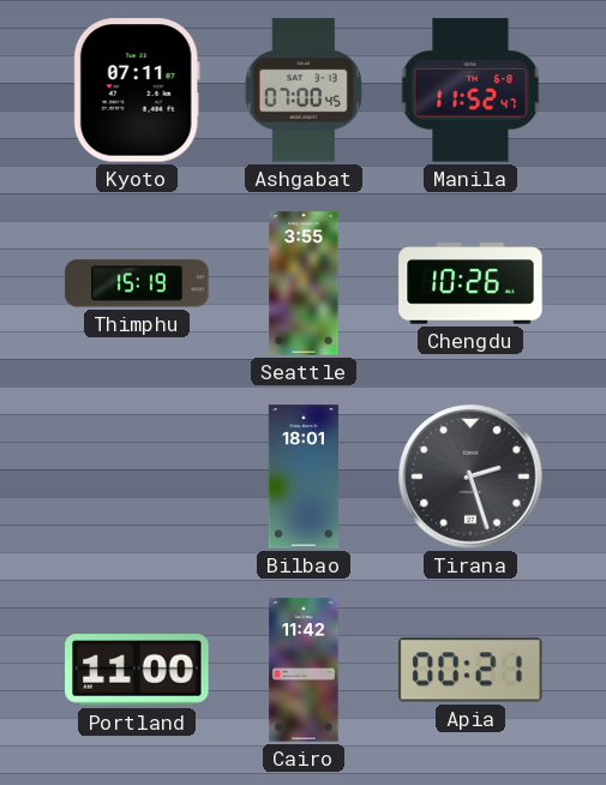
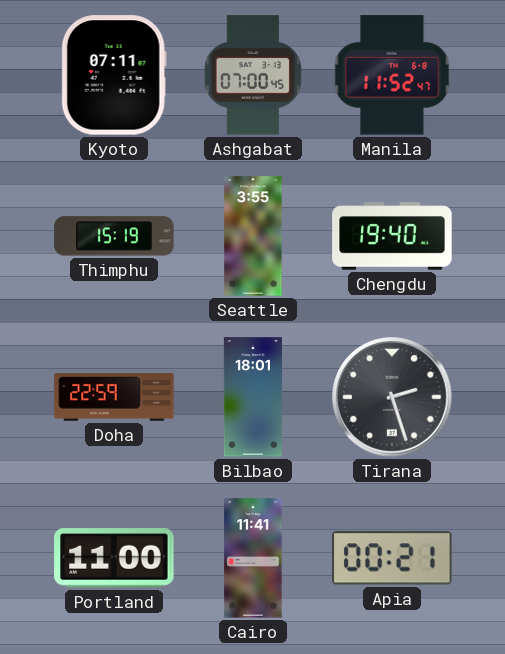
Chengdu: 10:26 -> 19:40
Doha: none -> 22:59
Cairo: 11:42 -> 11:41
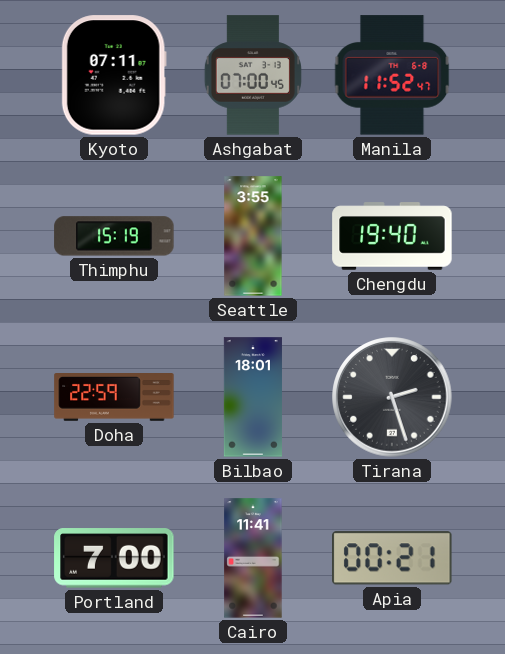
Portland: 11:00 -> 7:00
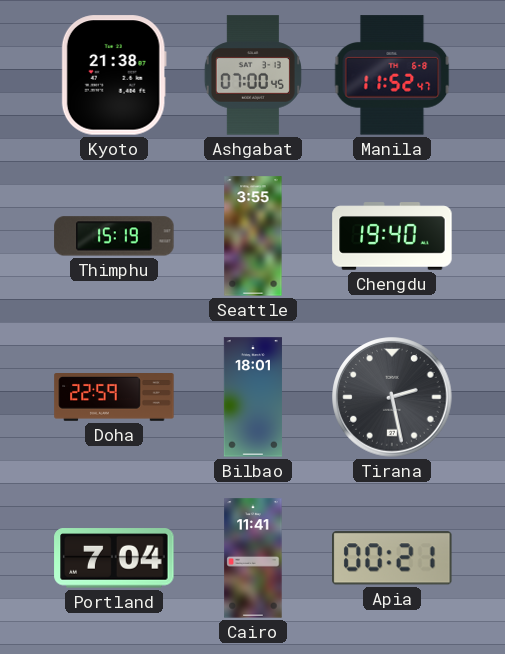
Kyoto: 07:11 -> 21:38
Tirana: 2:27 -> 2:28
Portland: 7:00 -> 7:04
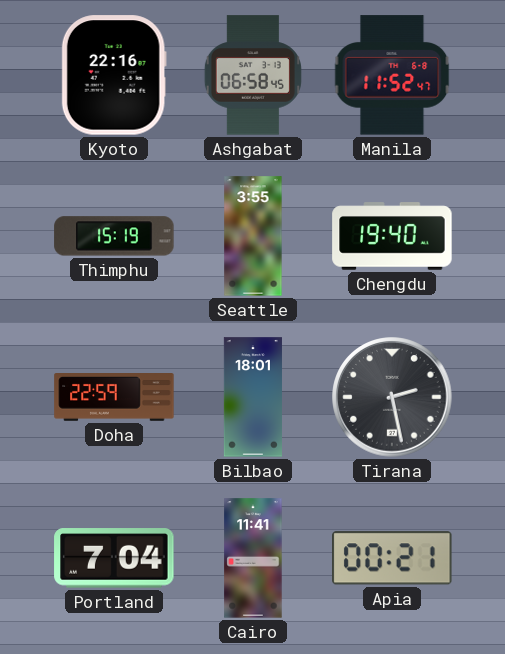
Kyoto: 21:38 -> 22:16
Ashgabat: 07:00 -> 06:58
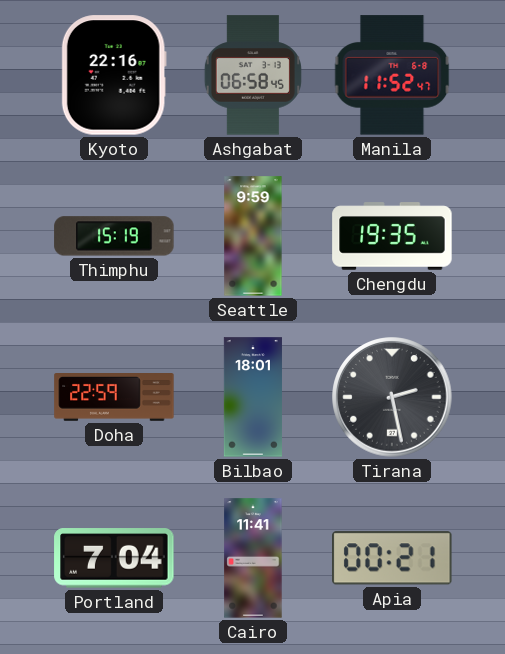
Seattle: 3:55 -> 9:59
Chengdu: 19:40 -> 19:35
